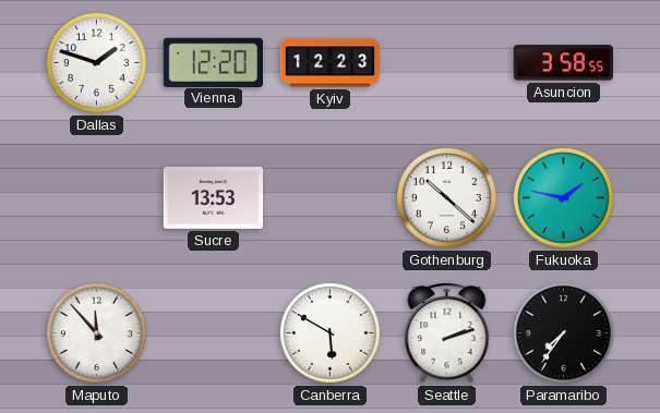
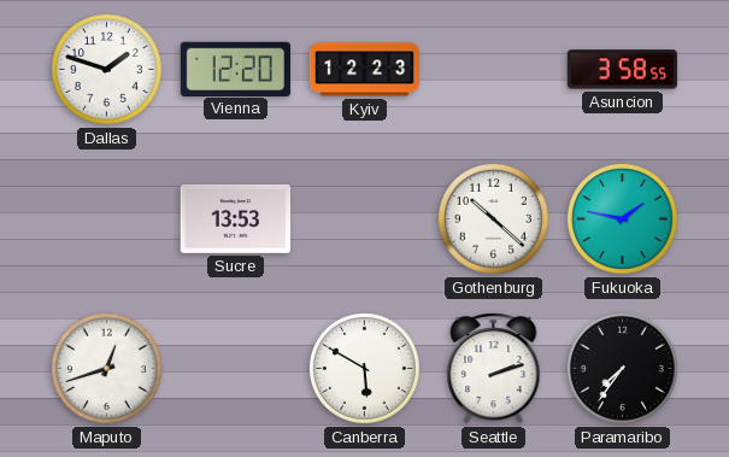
Maputo: 11:53 -> 12:42
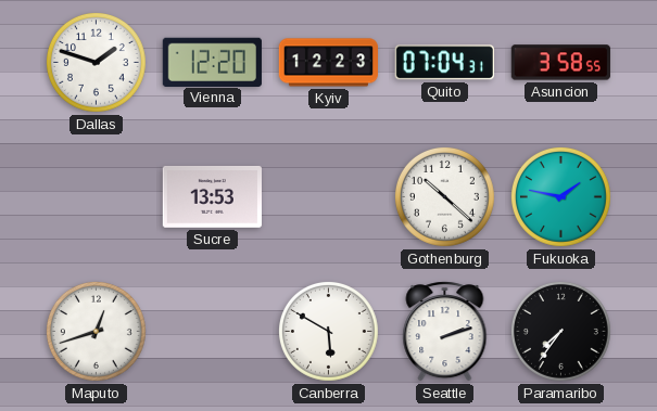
Quito: none -> 07:04
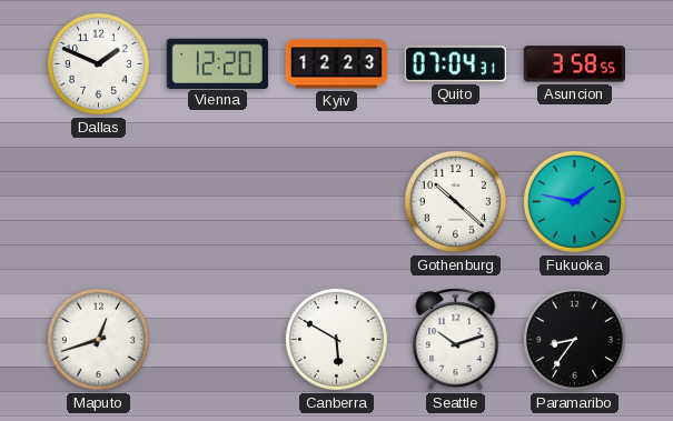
Dallas: 1:48 -> 1:49
Sucre: 13:53 -> none
Seattle: 2:12 -> 10:12
Paramaribo: 7:36 -> 8:36
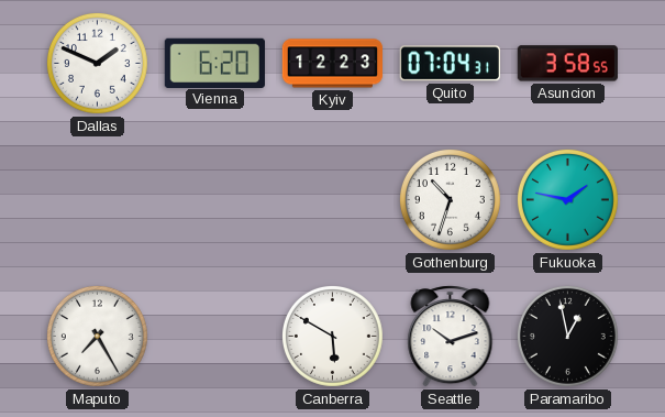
Vienna: 12:20 -> 6:20
Gothenburg: 10:22 -> 10:33
Maputo: 12:42 -> 7:25
Paramaribo: 8:36 -> 12:58
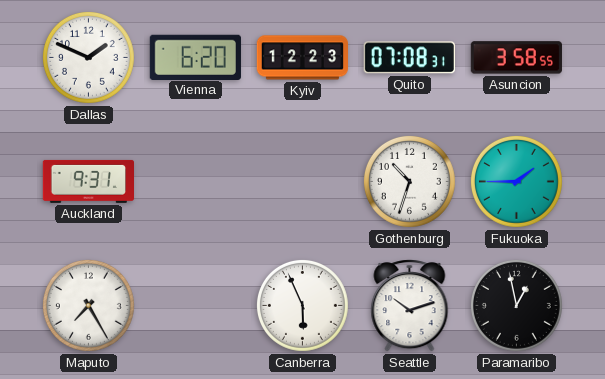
Quito: 07:04 -> 07:08
Auckland: none -> 9:31
Fukuoka: 1:47 -> 1:45
Canberra: 5:50 -> 5:56
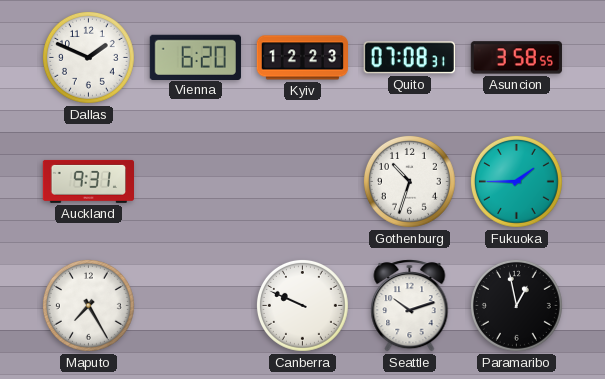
Canberra: 5:56 -> 9:49
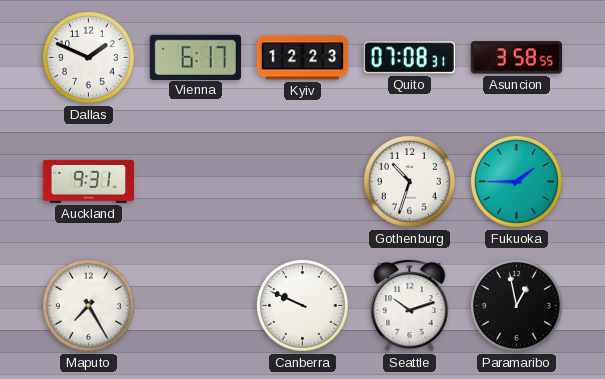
Vienna: 6:20 -> 6:17
